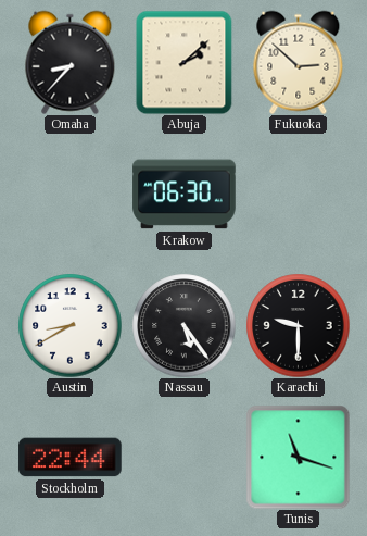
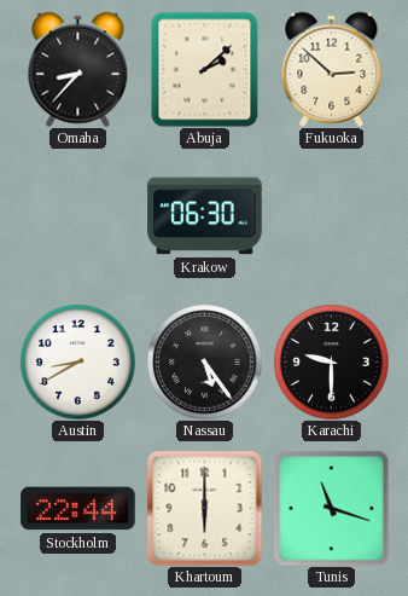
Khartoum: none -> 6:00
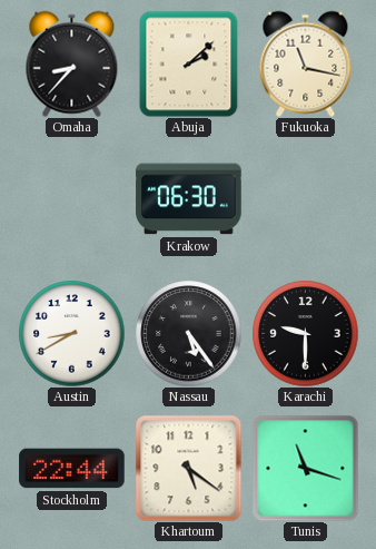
Fukuoka: 2:52 -> 11:17
Khartoum: 6:00 -> 5:21
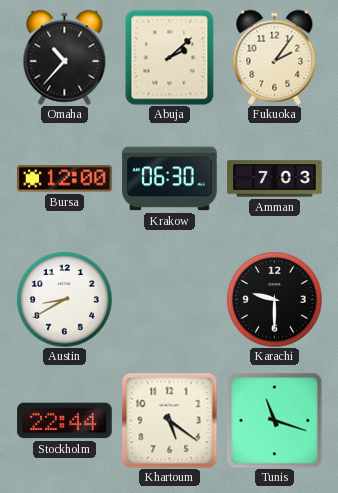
Omaha: 8:37 -> 10:37
Fukuoka: 11:17 -> 2:06
Bursa: none -> 12:00
Amman: none -> 7:03
Nassau: 5:24 -> none
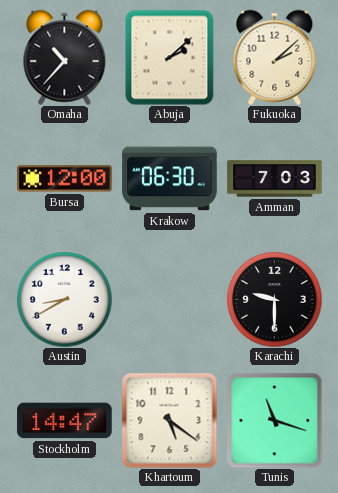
Fukuoka: 2:06 -> 2:08
Stockholm: 22:44 -> 14:47
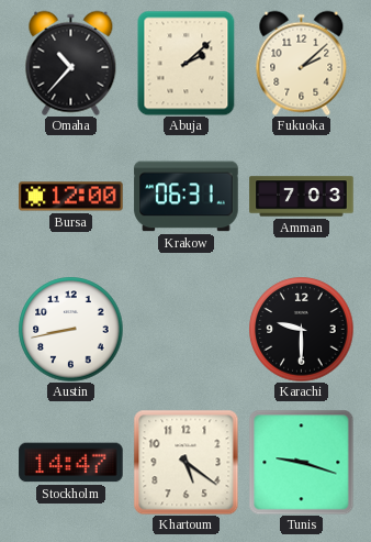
Krakow: 06:30 -> 06:31
Austin: 8:40 -> 8:43
Tunis: 11:18 -> 9:18
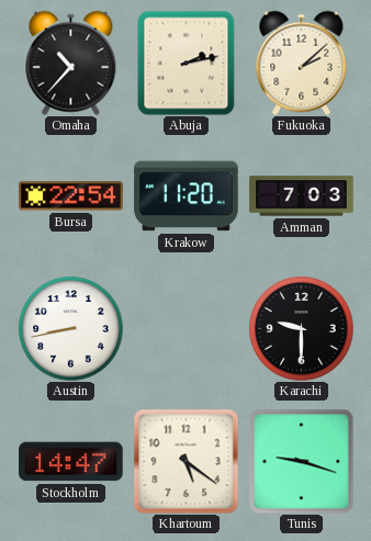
Abuja: 2:08 -> 2:13
Bursa: 12:00 -> 22:54
Krakow: 06:31 -> 11:20
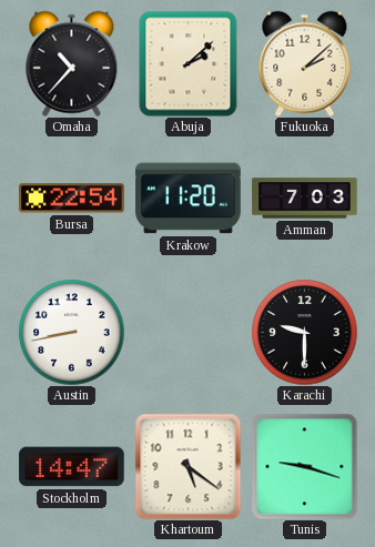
Abuja: 2:13 -> 2:08
